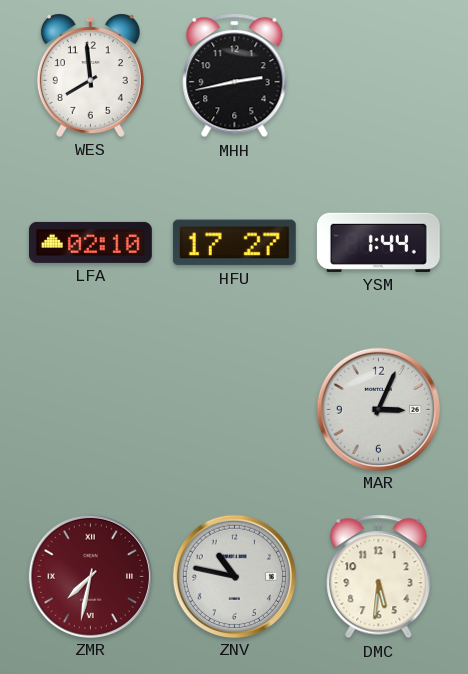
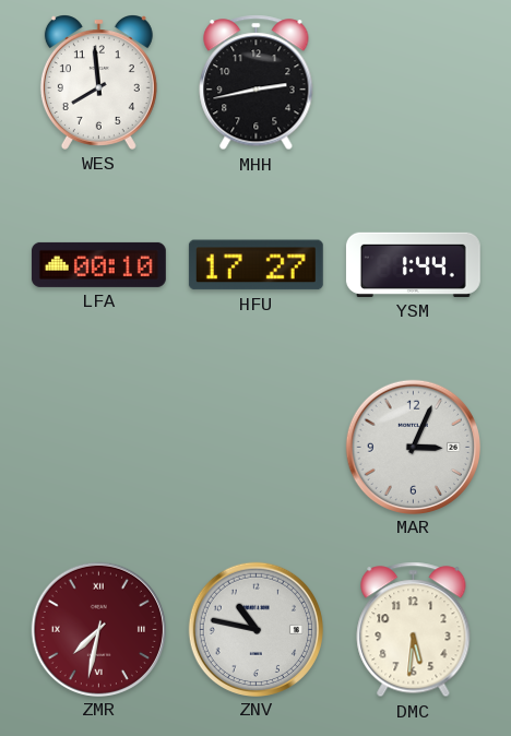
LFA: 02:10 -> 00:10
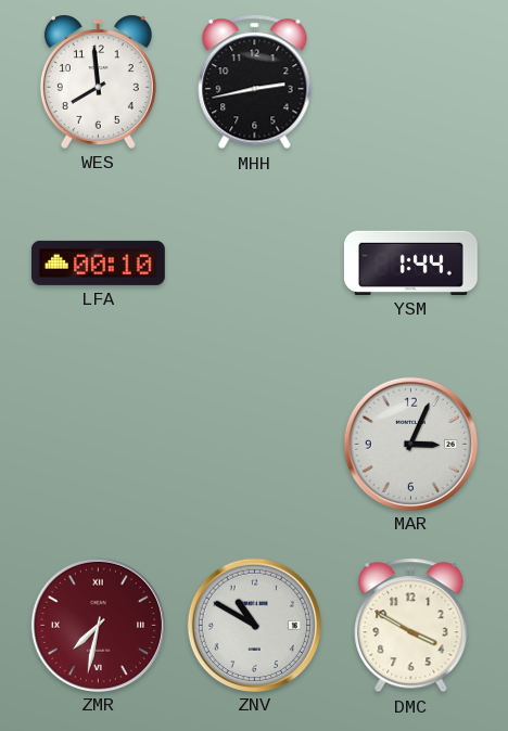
HFU: 17:27 -> none
ZNV: 10:47 -> 10:50
DMC: 5:31 -> 3:50
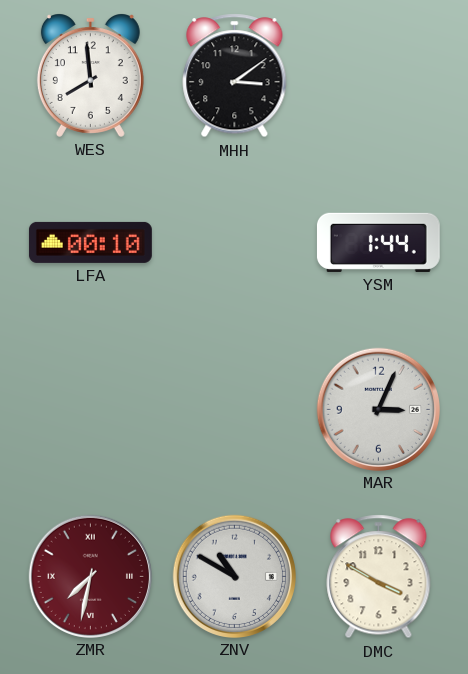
MHH: 2:43 -> 3:09
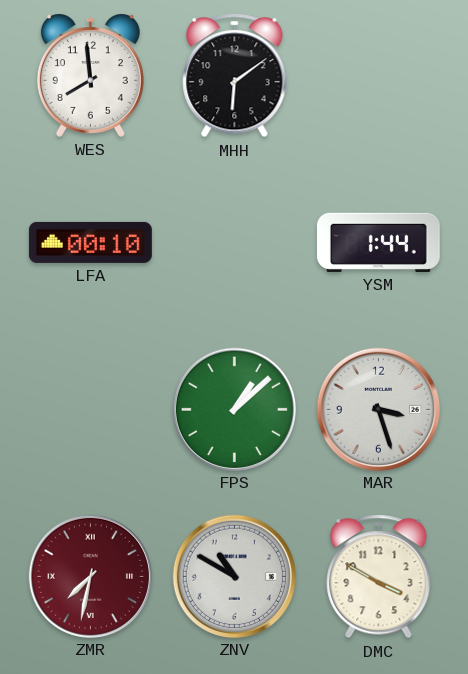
MHH: 3:09 -> 6:09
FPS: none -> 1:08
MAR: 3:04 -> 3:27
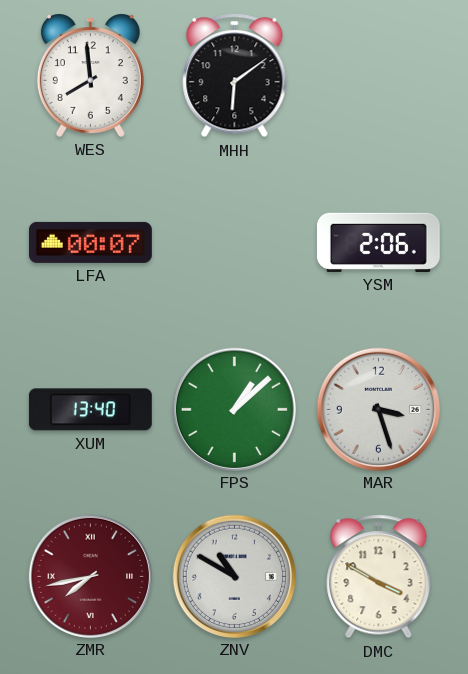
LFA: 00:10 -> 00:07
YSM: 1:44 -> 2:06
XUM: none -> 13:40
ZMR: 7:32 -> 7:43
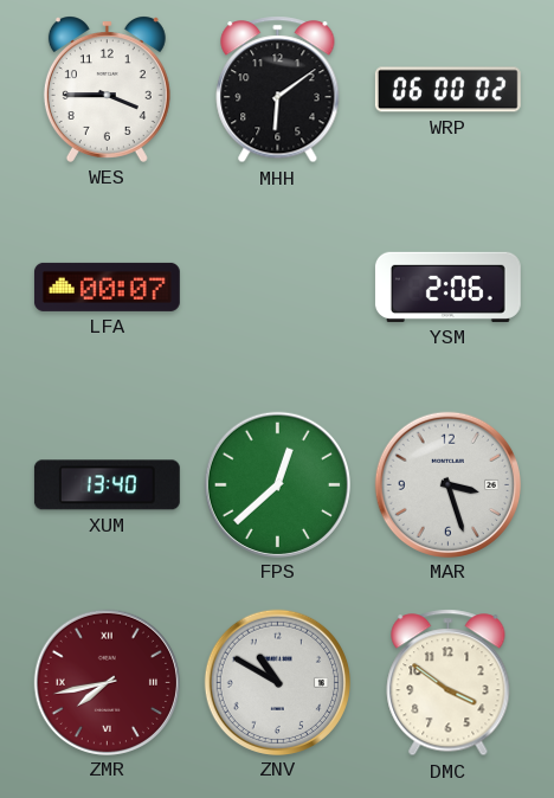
WES: 7:59 -> 3:45
WRP: none -> 06:00
FPS: 1:08 -> 12:38
DMC: 3:50 -> 3:51
